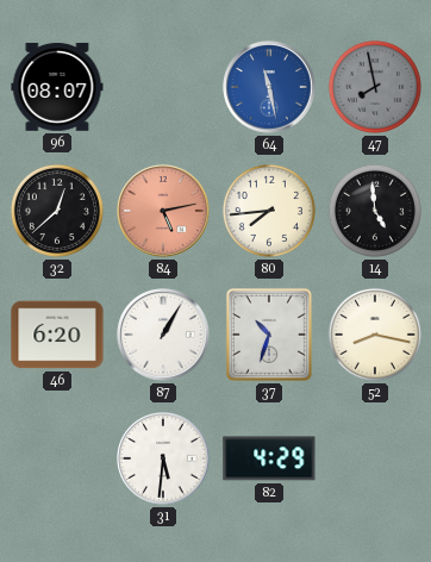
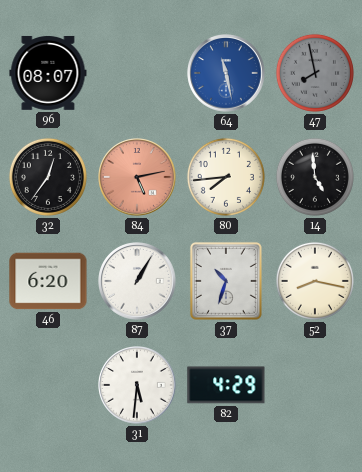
32: 12:38 -> 12:36
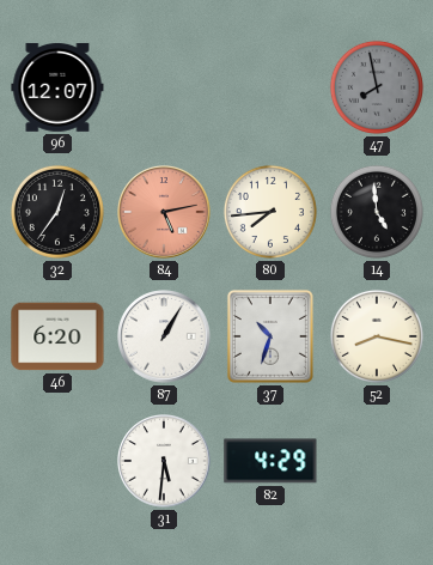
96: 08:07 -> 12:07
64: 11:28 -> none
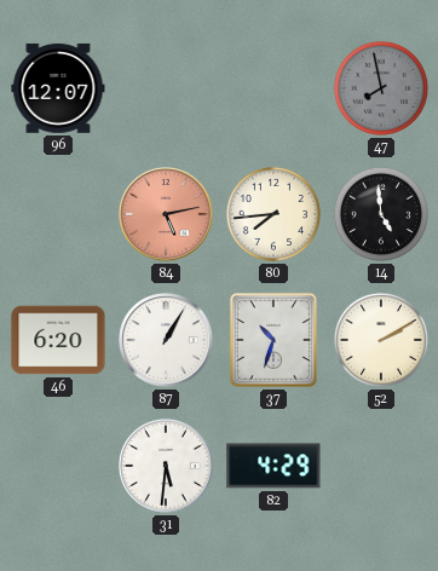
32: 12:36 -> none
52: 8:17 -> 2:10
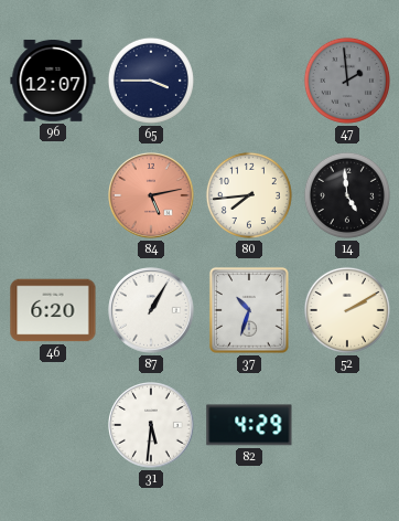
65: none -> 3:45
47: 7:58 -> 1:59
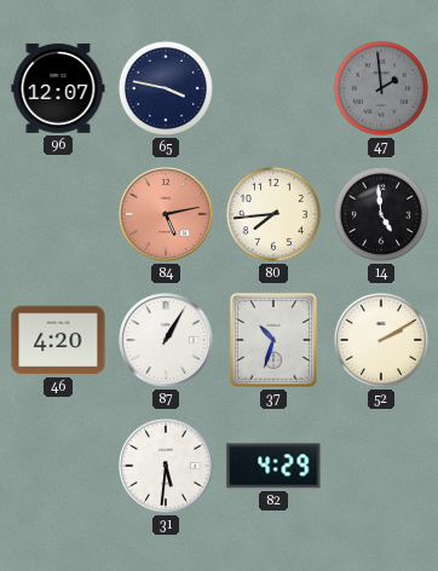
65: 3:45 -> 3:47
46: 6:20 -> 4:20
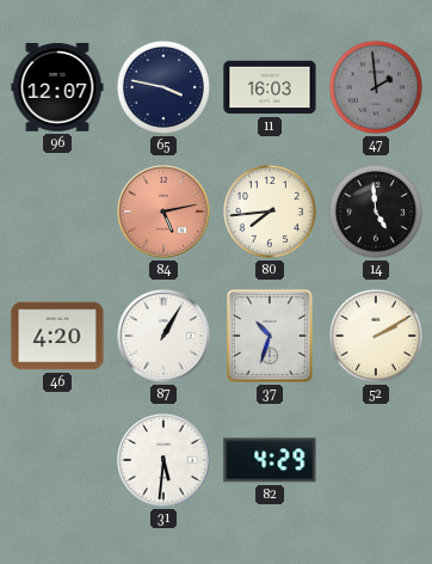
11: none -> 16:03
